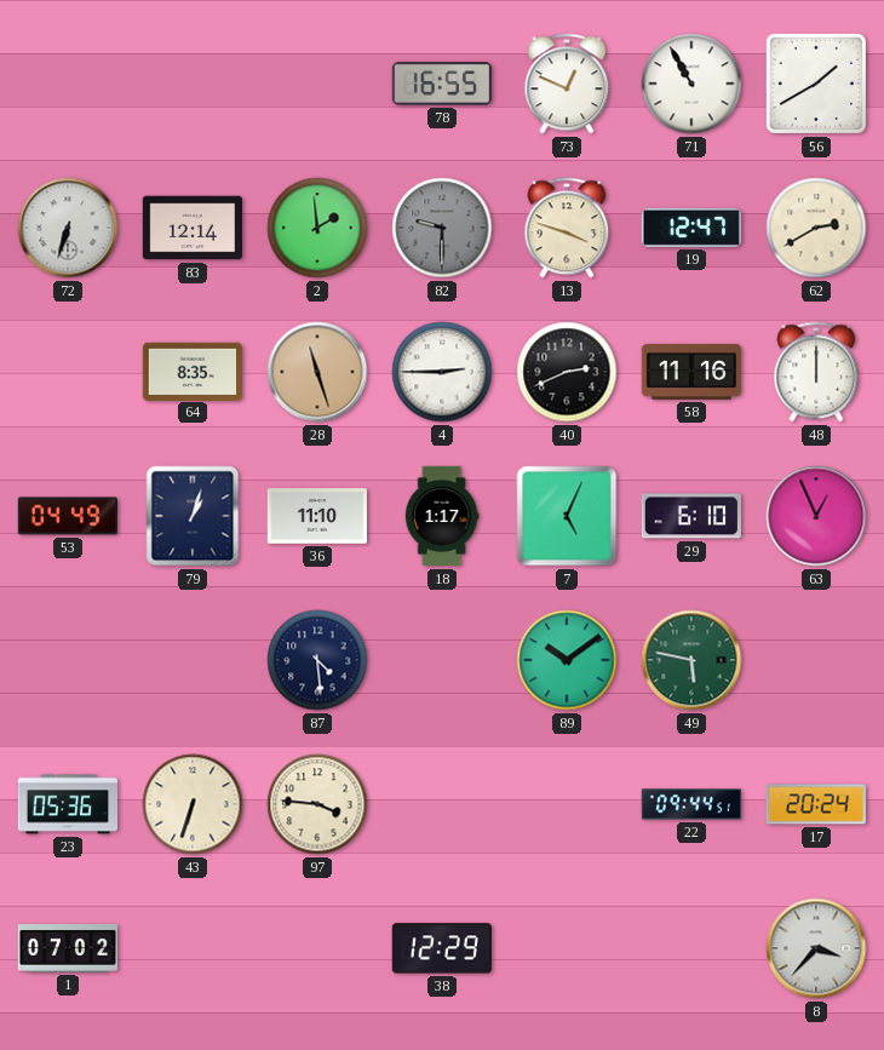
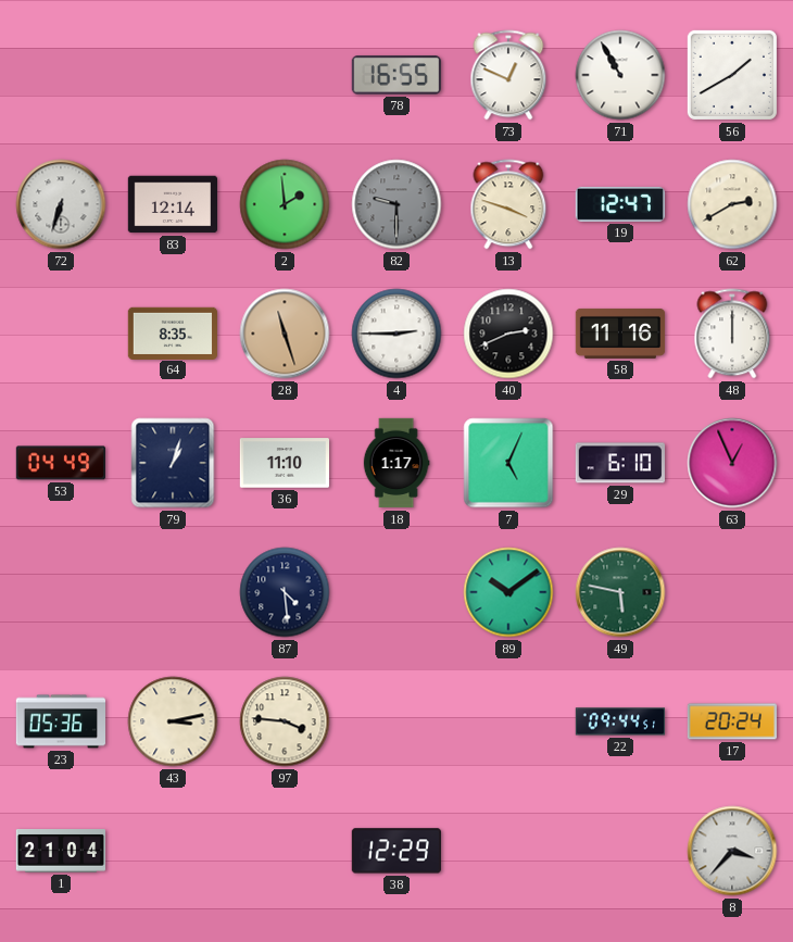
43: 6:33 -> 3:13
1: 07:02 -> 21:04
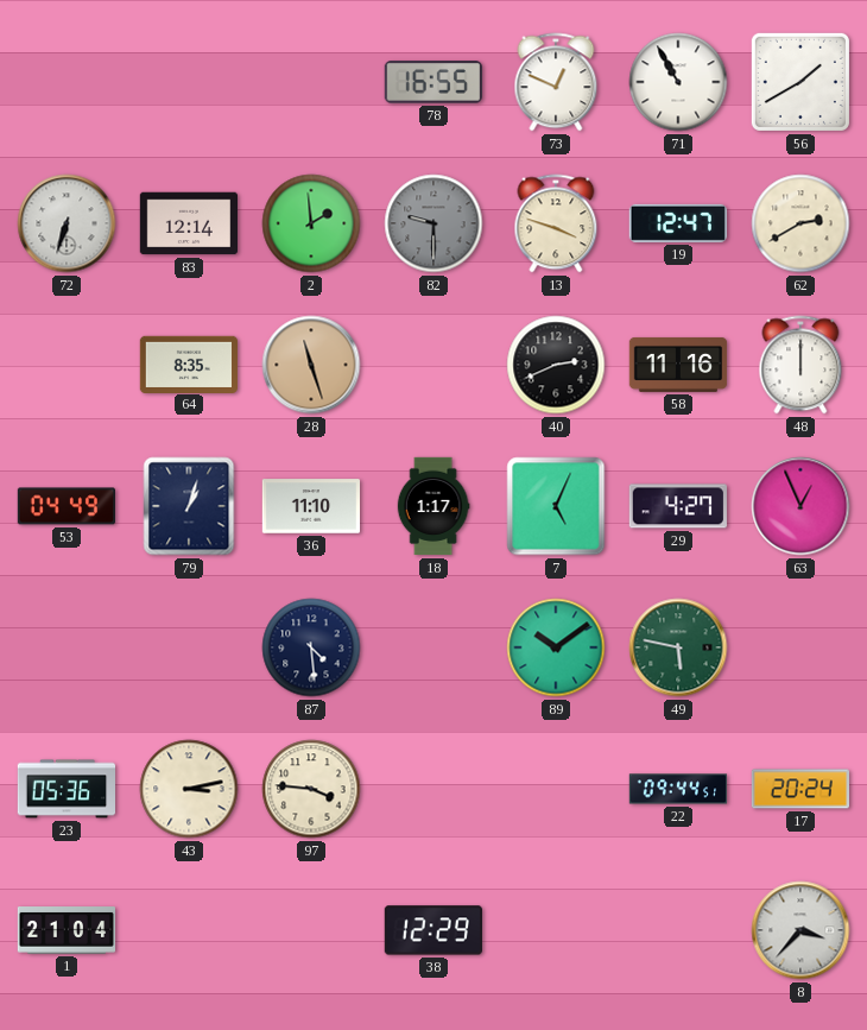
4: 2:45 -> none
29: 6:10 -> 4:27
